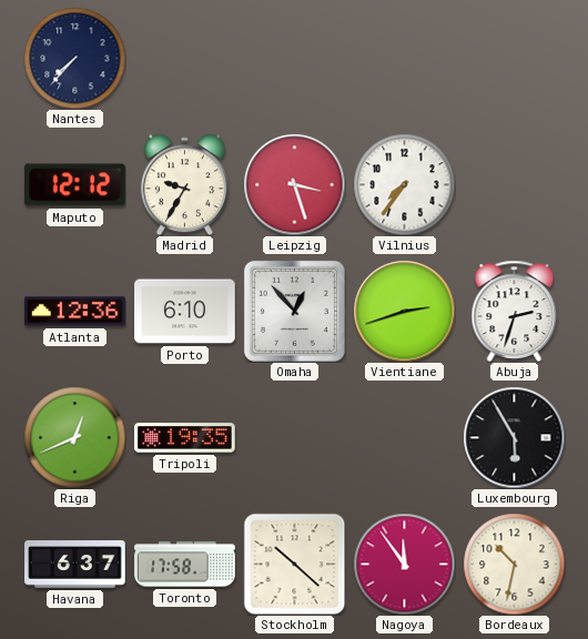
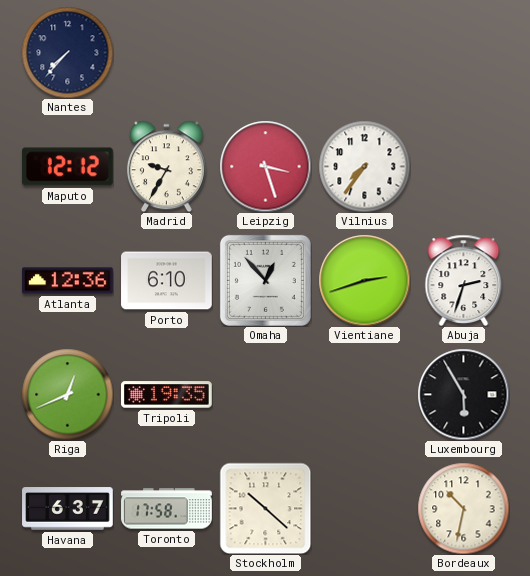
Nagoya: 11:54 -> none
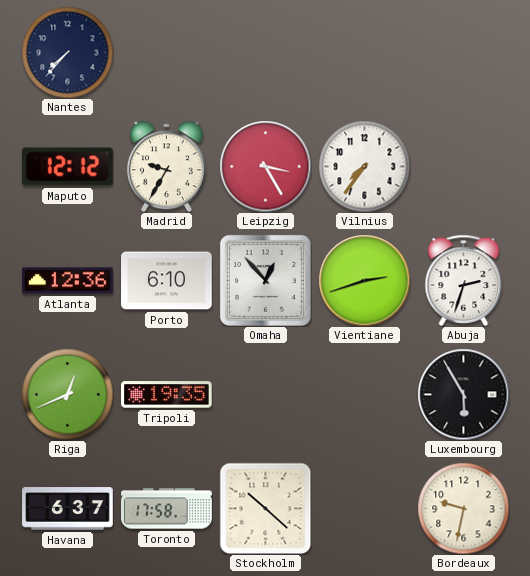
Leipzig: 3:27 -> 3:25
Bordeaux: 10:32 -> 9:32
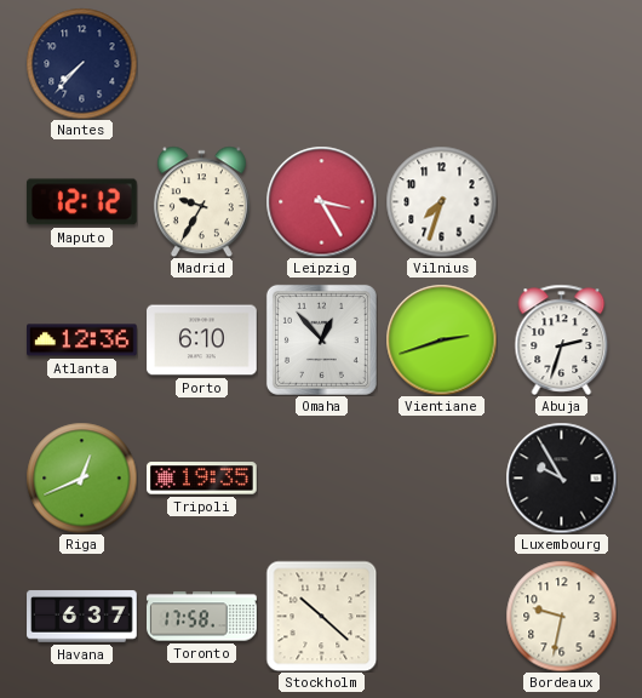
Vilnius: 7:36 -> 7:33
Luxembourg: 5:55 -> 9:55
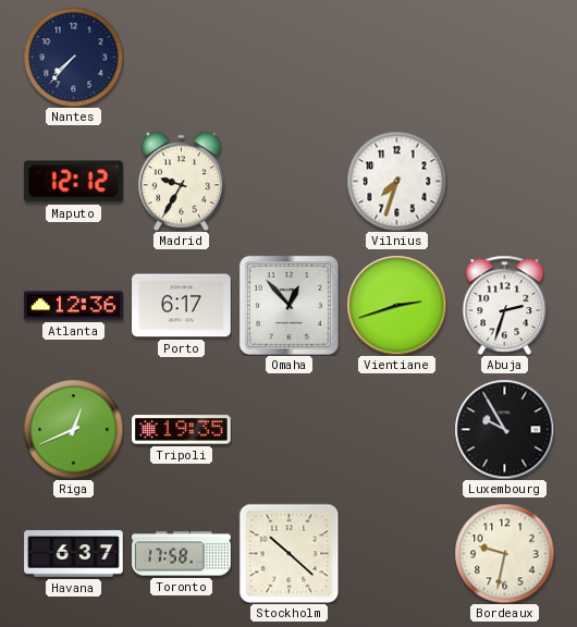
Leipzig: 3:25 -> none
Porto: 6:10 -> 6:17
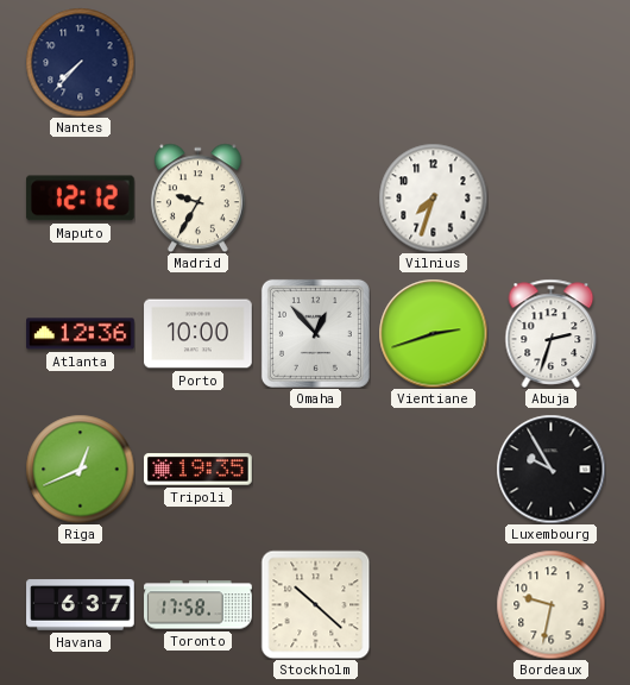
Porto: 6:17 -> 10:00
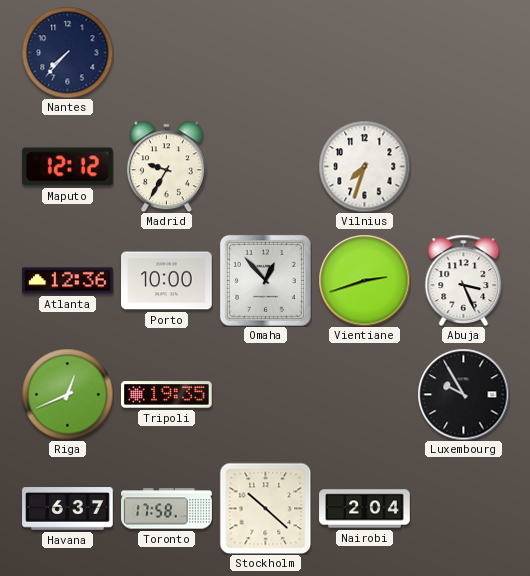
Abuja: 2:33 -> 3:26
Nairobi: none -> 2:04
Bordeaux: 9:32 -> none
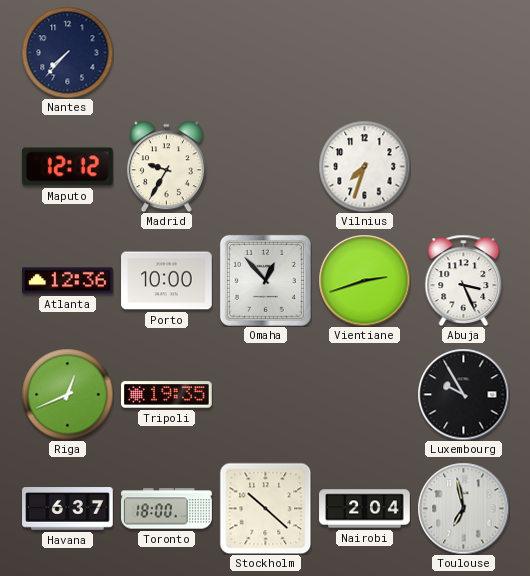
Toronto: 17:58 -> 18:00
Toulouse: none -> 6:58
